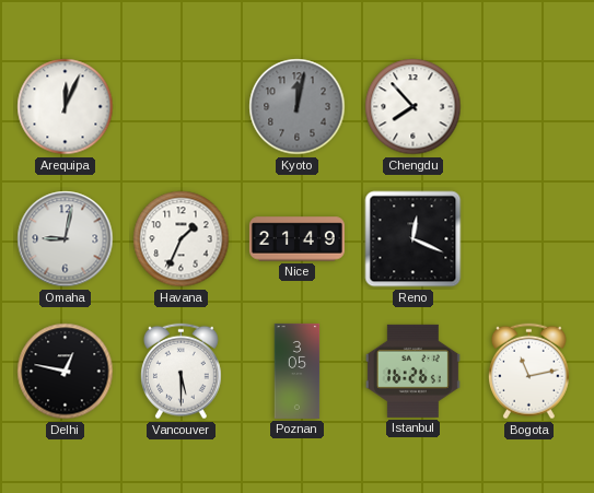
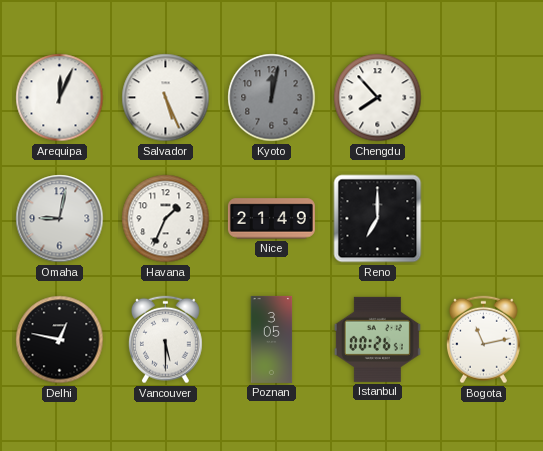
Salvador: none -> 5:26
Reno: 12:19 -> 7:00
Istanbul: 16:26 -> 00:26
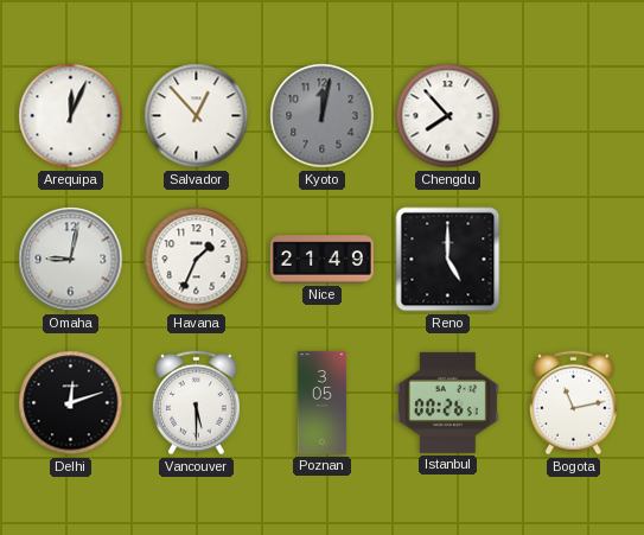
Salvador: 5:26 -> 12:53
Reno: 7:00 -> 5:00
Delhi: 12:47 -> 12:12
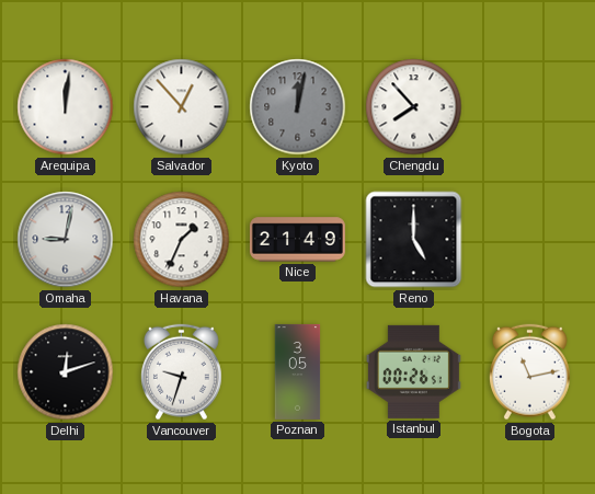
Arequipa: 12:04 -> 12:01
Vancouver: 5:30 -> 9:33
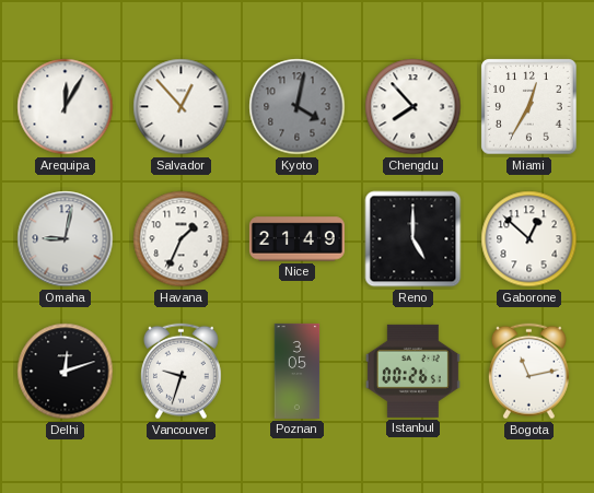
Arequipa: 12:01 -> 12:05
Kyoto: 12:02 -> 4:02
Miami: none -> 12:35
Gaborone: none -> 12:52
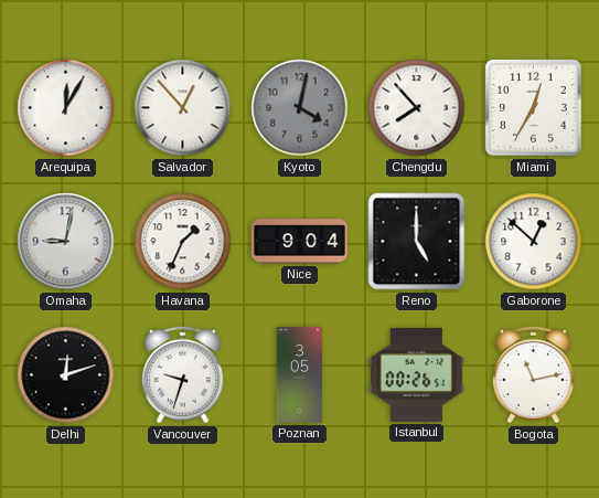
Nice: 21:49 -> 9:04
